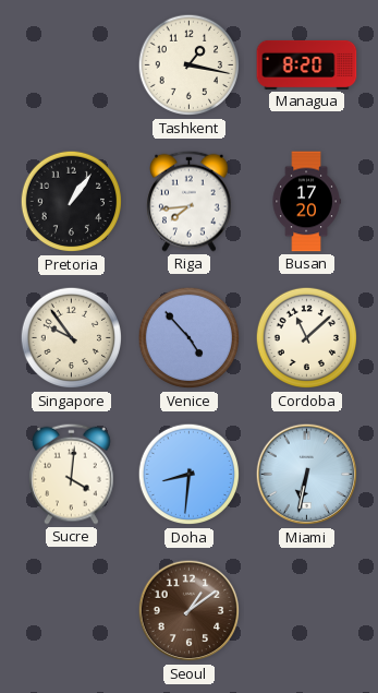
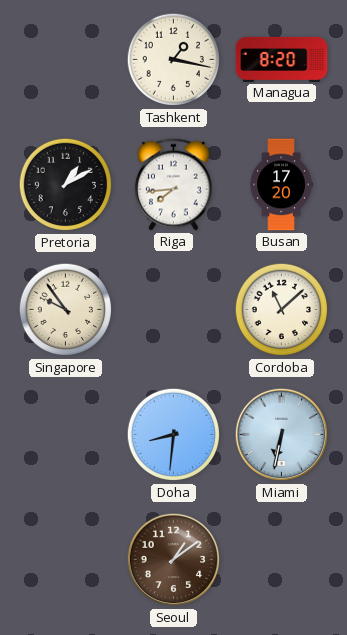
Pretoria: 1:06 -> 1:10
Venice: 4:53 -> none
Sucre: 4:01 -> none
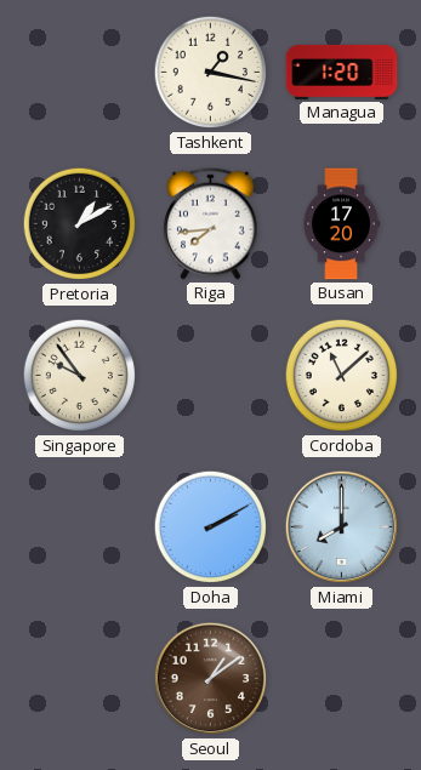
Managua: 8:20 -> 1:20
Doha: 8:31 -> 2:10
Miami: 6:32 -> 8:00
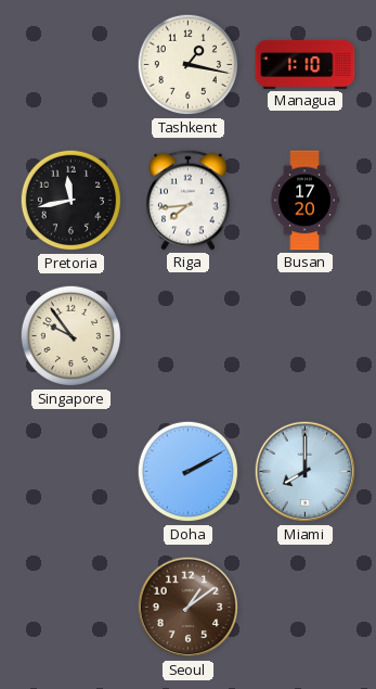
Managua: 1:20 -> 1:10
Pretoria: 1:10 -> 11:43
Cordoba: 11:08 -> none
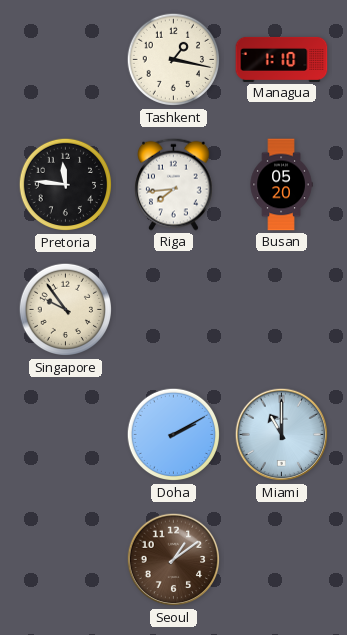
Pretoria: 11:43 -> 11:46
Busan: 17:20 -> 05:20
Miami: 8:00 -> 11:00
